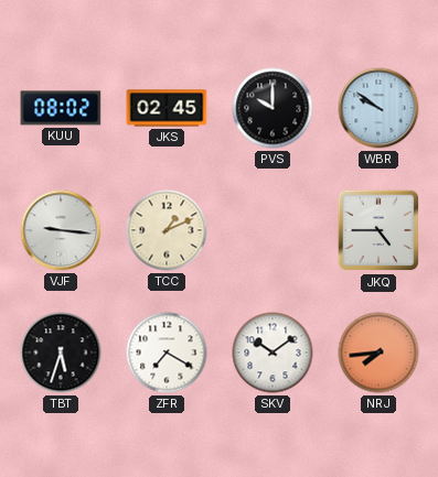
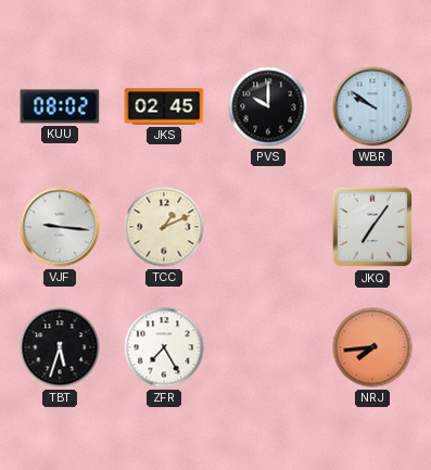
JKQ: 4:45 -> 7:06
ZFR: 7:20 -> 7:25
SKV: 10:09 -> none
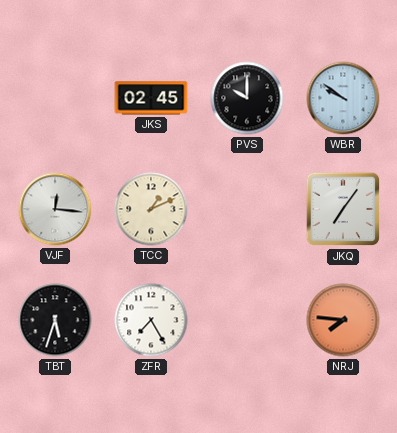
KUU: 08:02 -> none
VJF: 9:16 -> 12:16
NRJ: 7:44 -> 7:46
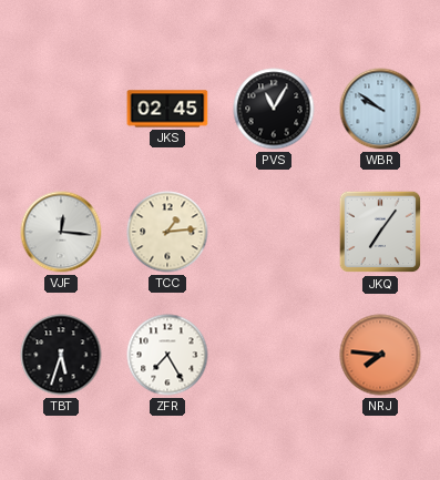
PVS: 10:00 -> 11:05
TCC: 1:11 -> 1:14
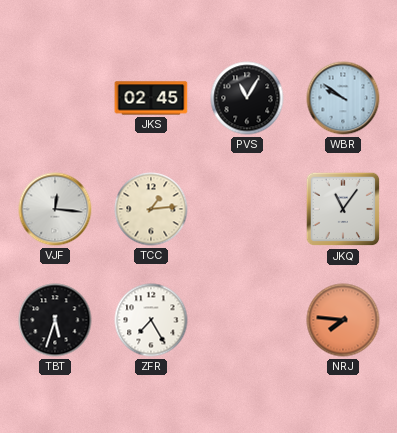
JKQ: 7:06 -> 11:06
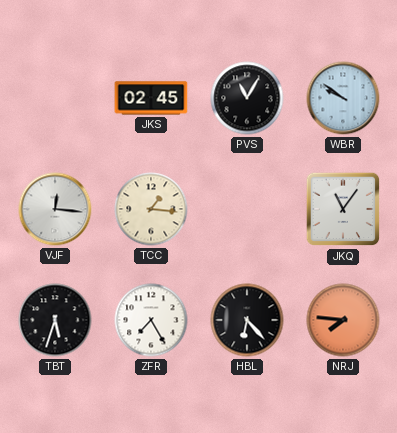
TCC: 1:14 -> 1:16
HBL: none -> 6:23
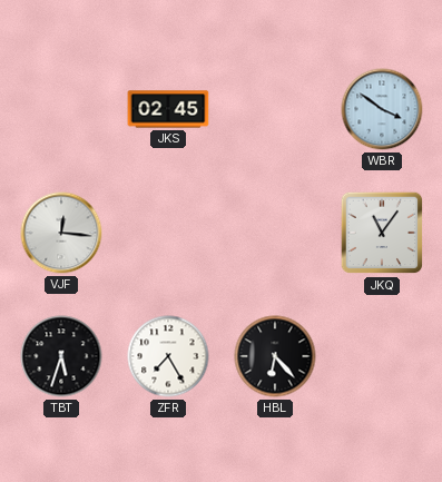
PVS: 11:05 -> none
WBR: 9:51 -> 3:51
TCC: 1:16 -> none
NRJ: 7:46 -> none
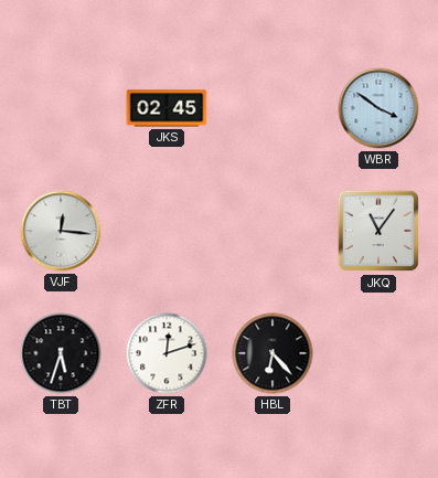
ZFR: 7:25 -> 12:12
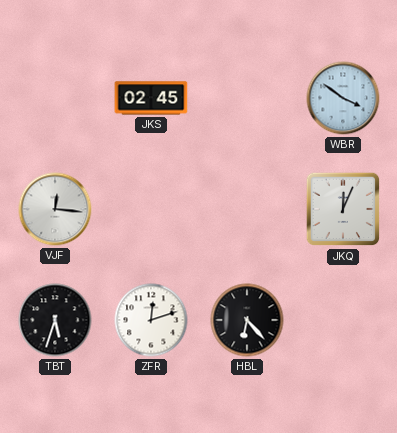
JKQ: 11:06 -> 12:04
